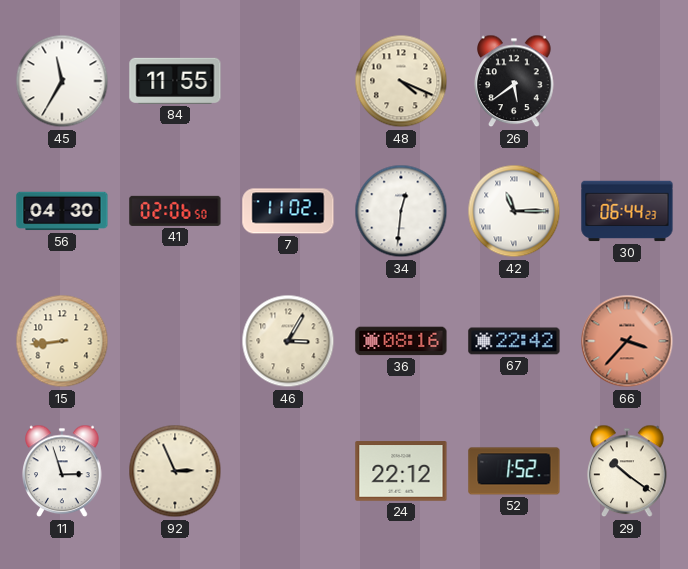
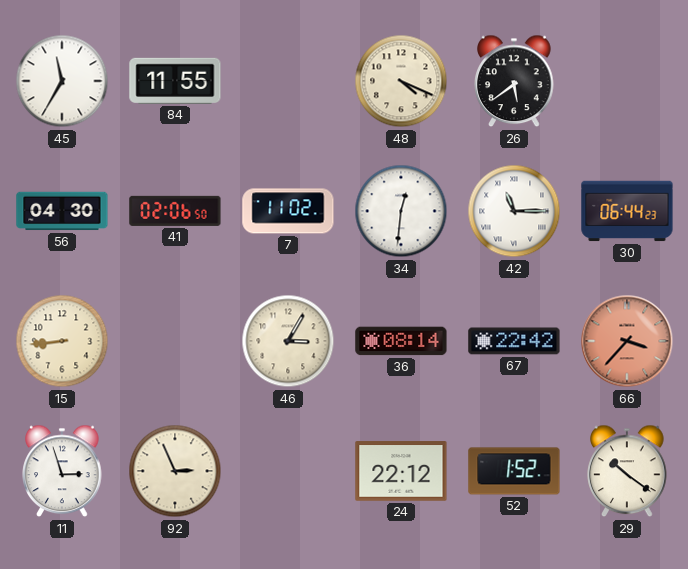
36: 08:16 -> 08:14
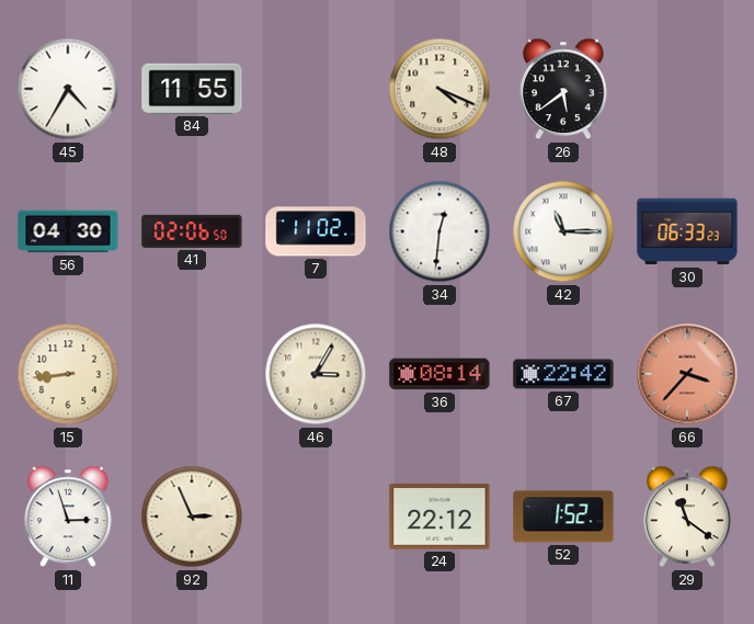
45: 11:35 -> 4:35
30: 06:44 -> 06:33
29: 10:21 -> 11:21
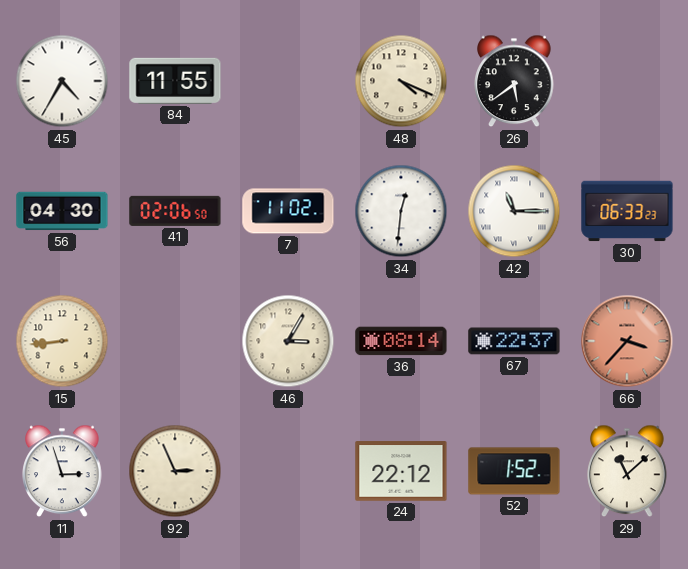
67: 22:42 -> 22:37
29: 11:21 -> 11:08
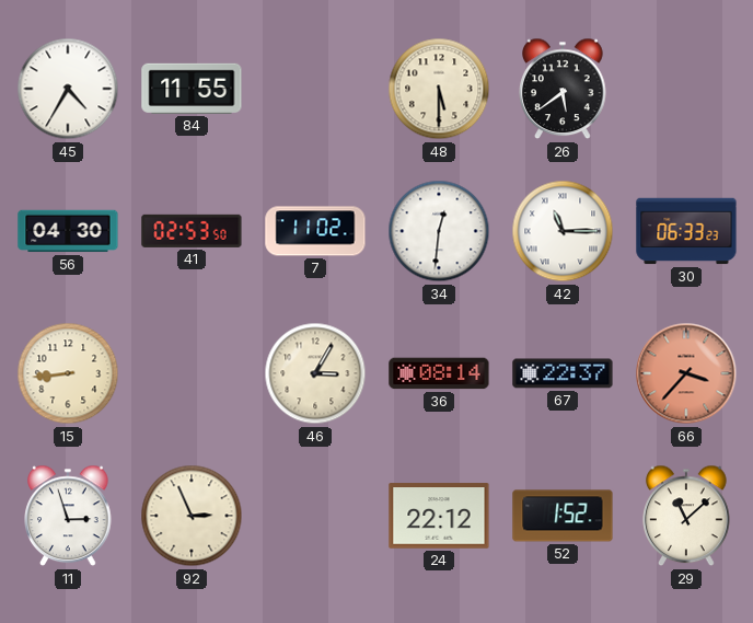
48: 4:19 -> 5:30
41: 02:06 -> 02:53
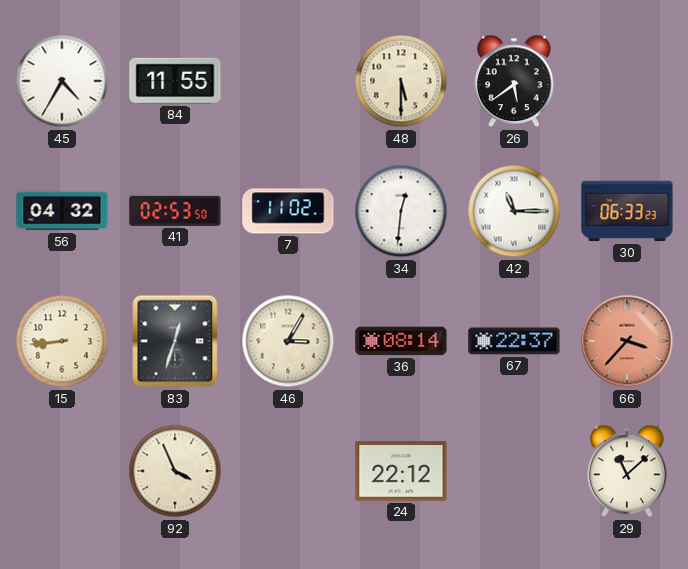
56: 04:30 -> 04:32
83: none -> 12:33
11: 2:57 -> none
92: 2:56 -> 3:56
52: 1:52 -> none
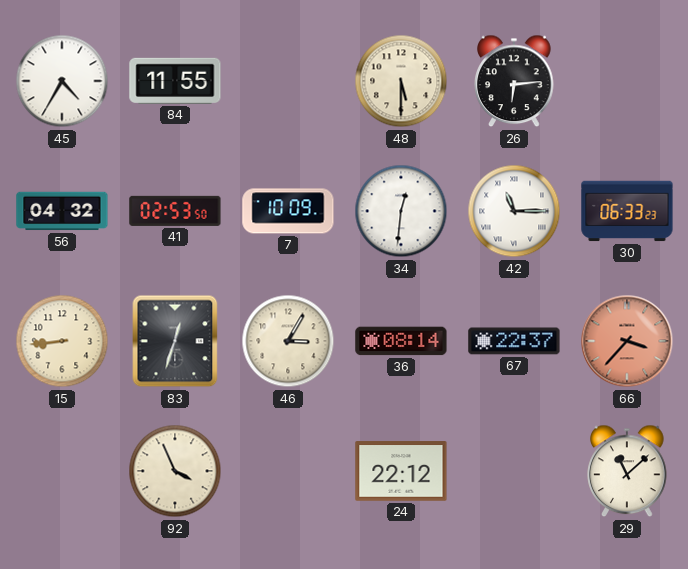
26: 5:39 -> 6:14
7: 11:02 -> 10:09
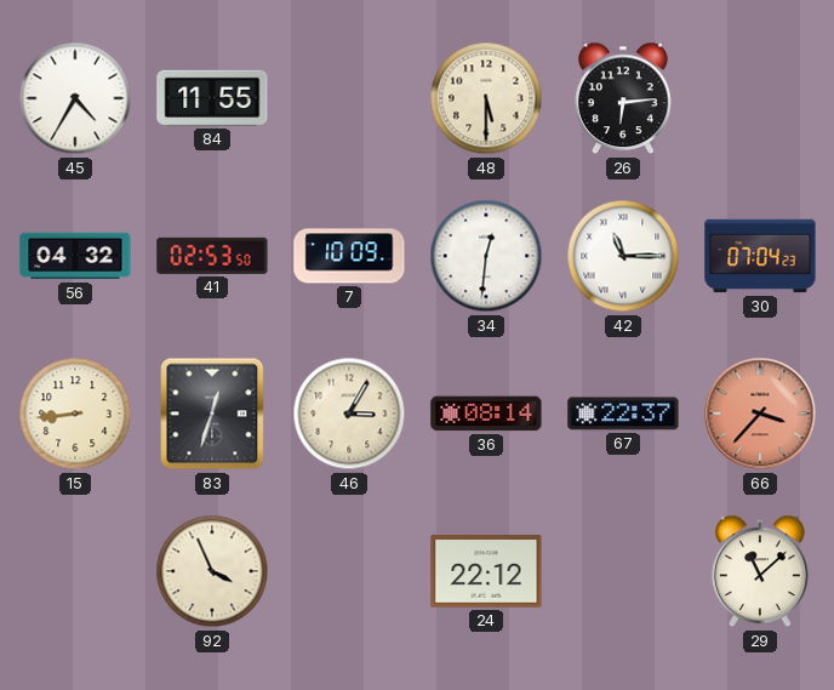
30: 06:33 -> 07:04
